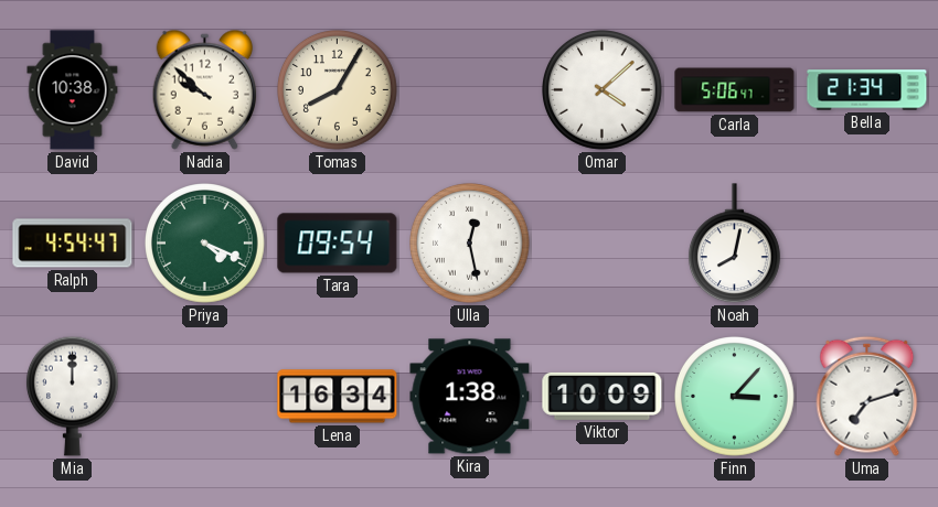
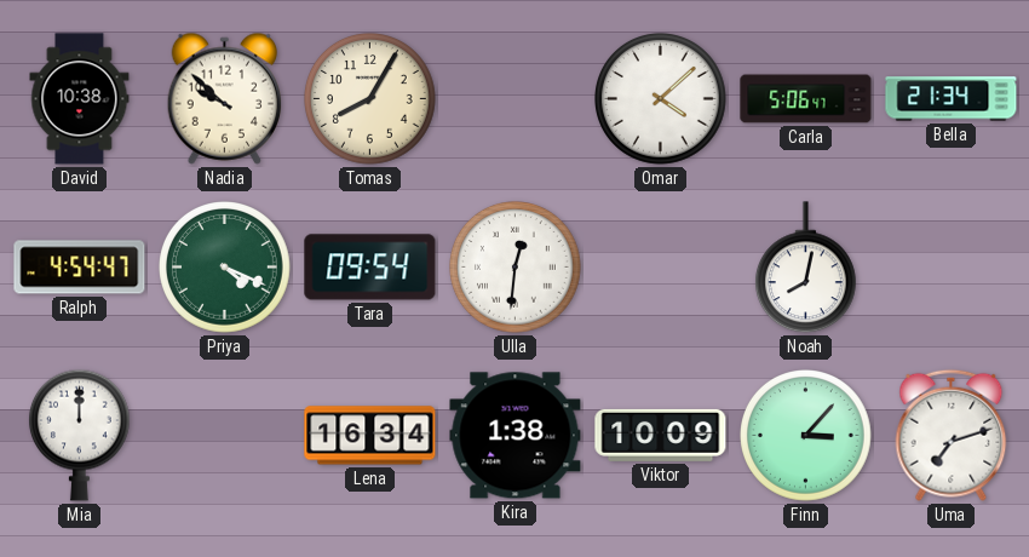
Ulla: 12:28 -> 12:31
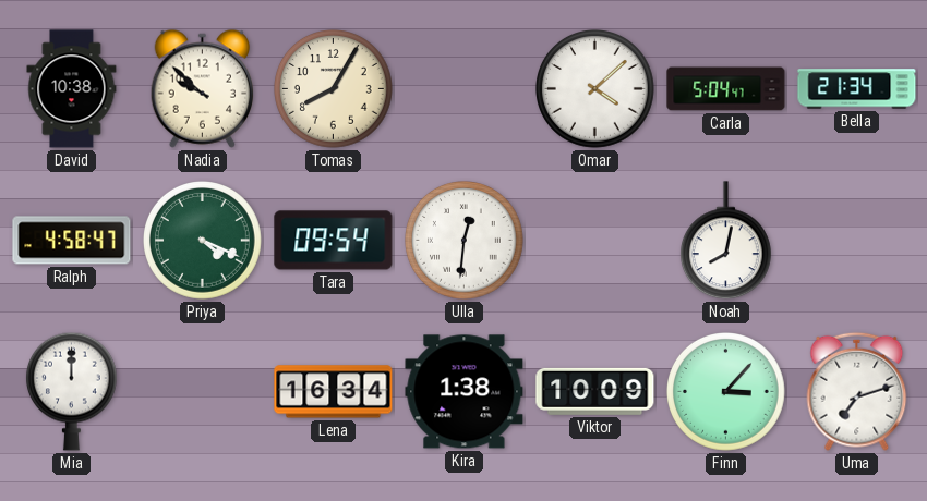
Carla: 5:06 -> 5:04
Ralph: 4:54 -> 4:58
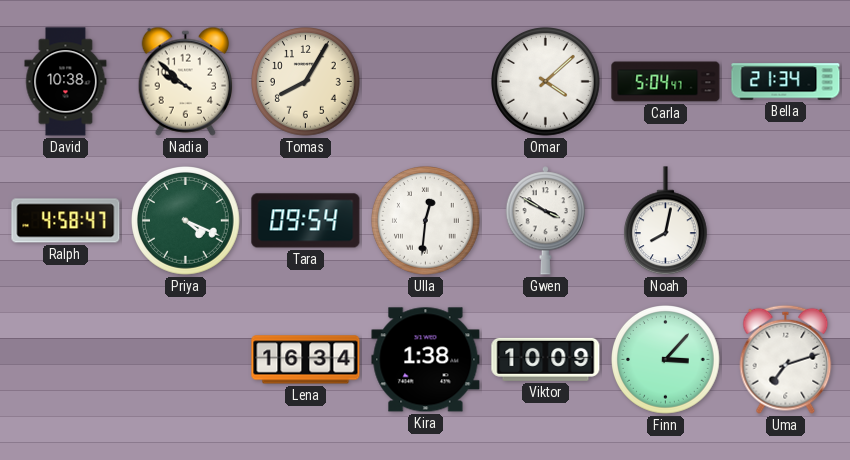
Gwen: none -> 3:50
Mia: 12:00 -> none
